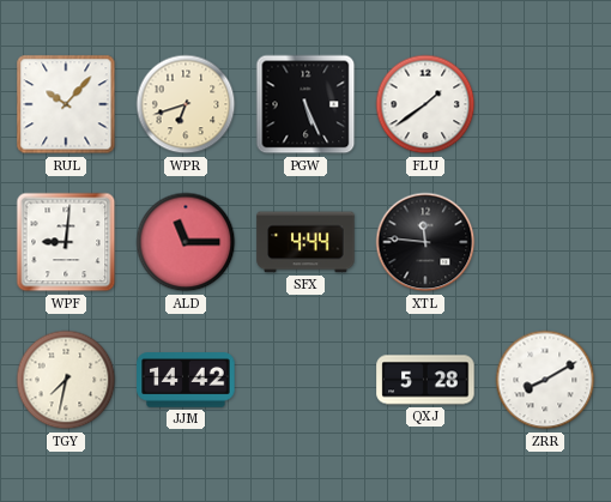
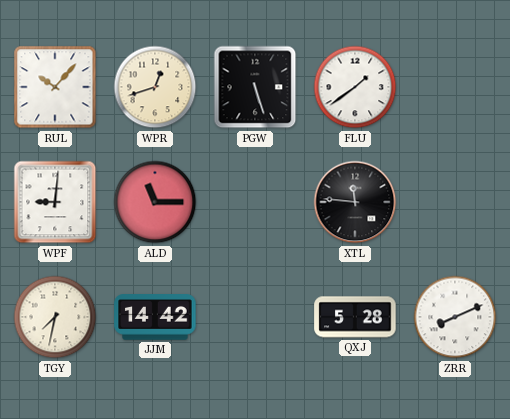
WPR: 6:42 -> 12:42
PGW: 5:26 -> 5:27
SFX: 4:44 -> none
ZRR: 8:10 -> 8:11
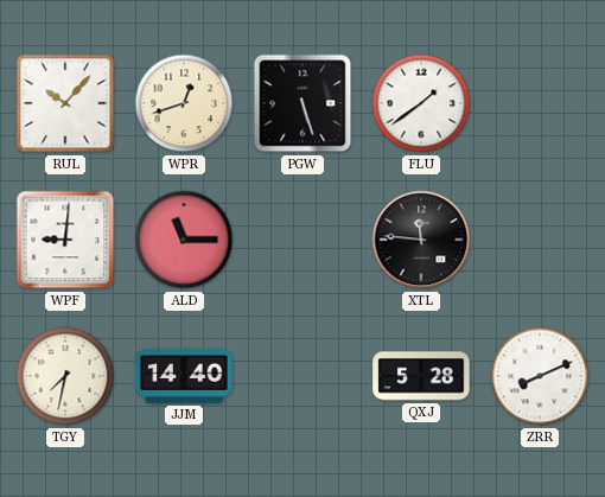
JJM: 14:42 -> 14:40
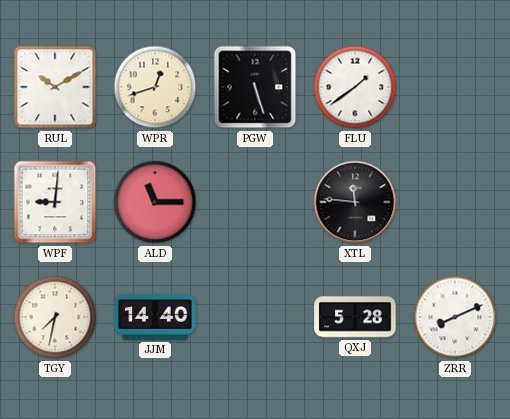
RUL: 10:07 -> 10:10
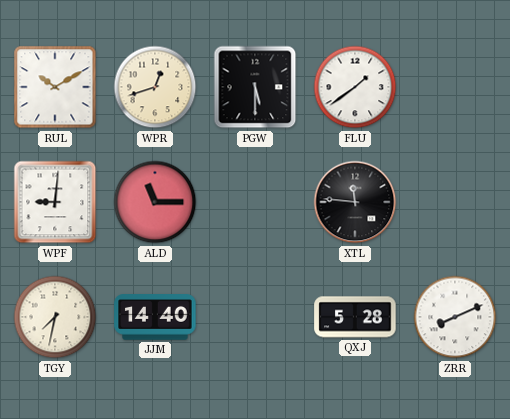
PGW: 5:27 -> 5:30
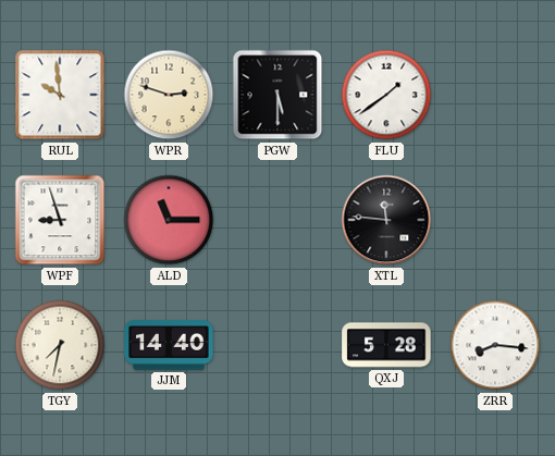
RUL: 10:10 -> 9:59
WPR: 12:42 -> 2:48
WPF: 9:01 -> 8:57
ZRR: 8:11 -> 8:16
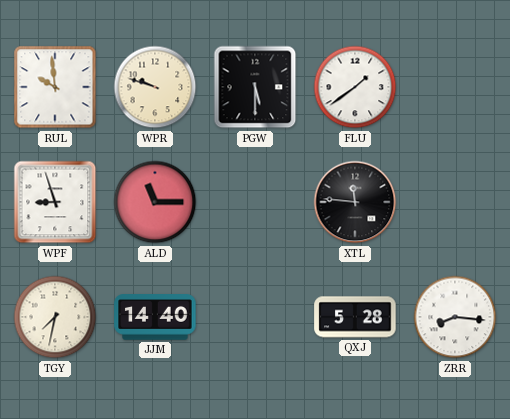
WPR: 2:48 -> 9:48
